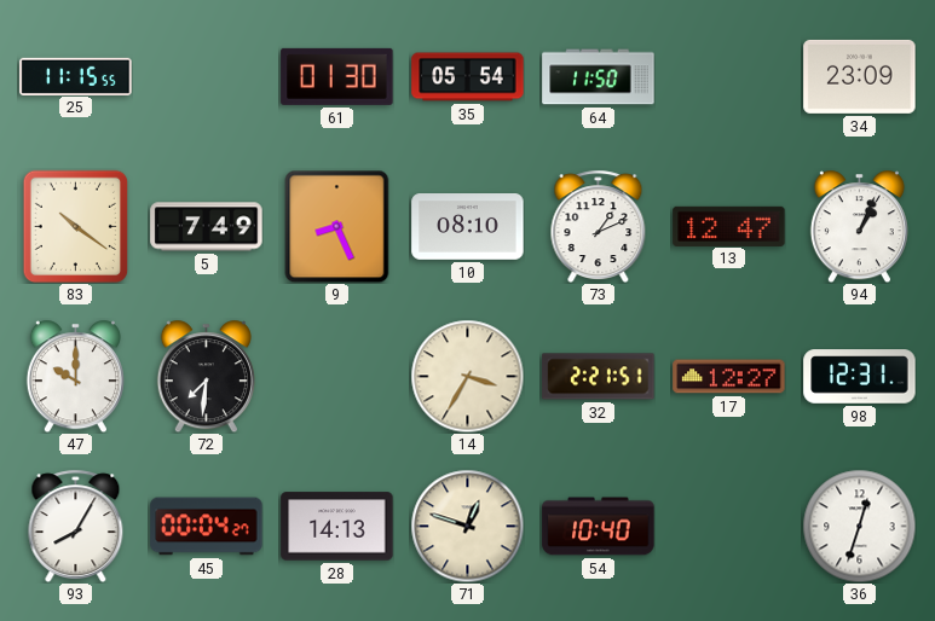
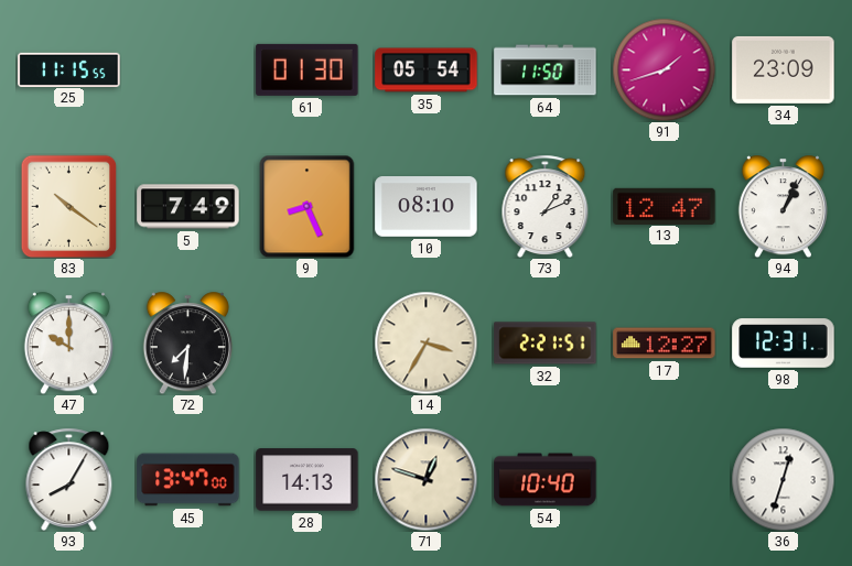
91: none -> 1:42
45: 00:04 -> 13:47
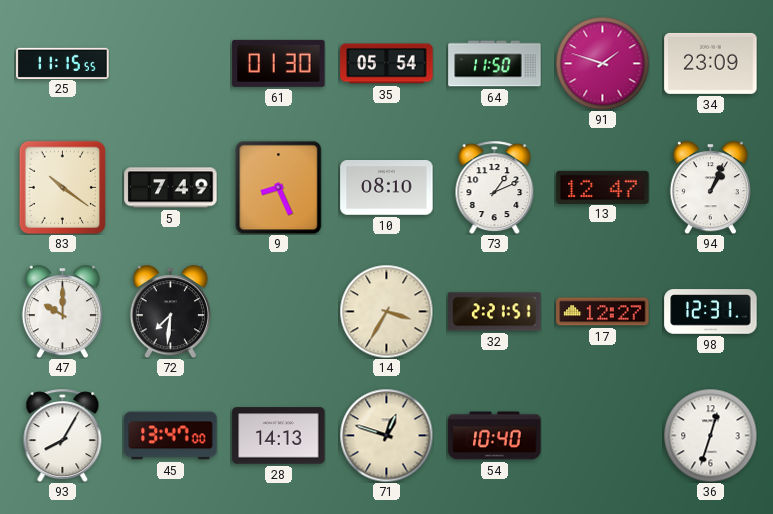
91: 1:42 -> 1:48
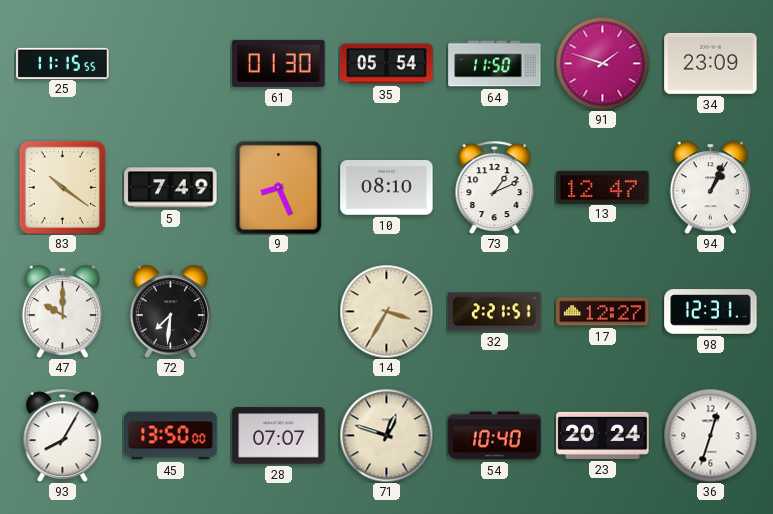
45: 13:47 -> 13:50
28: 14:13 -> 07:07
23: none -> 20:24
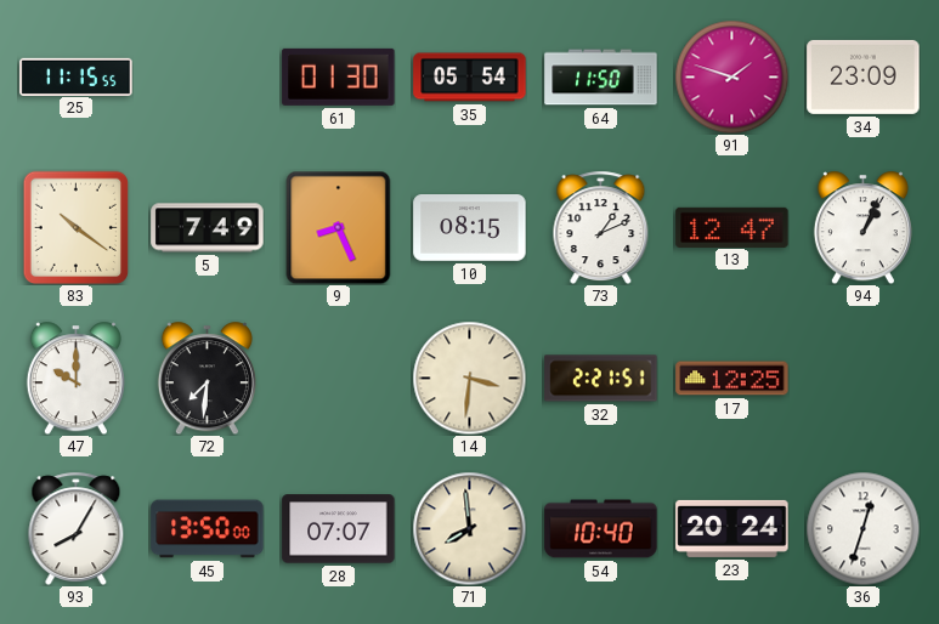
10: 08:10 -> 08:15
14: 3:35 -> 3:31
17: 12:27 -> 12:25
98: 12:31 -> none
71: 12:48 -> 7:59
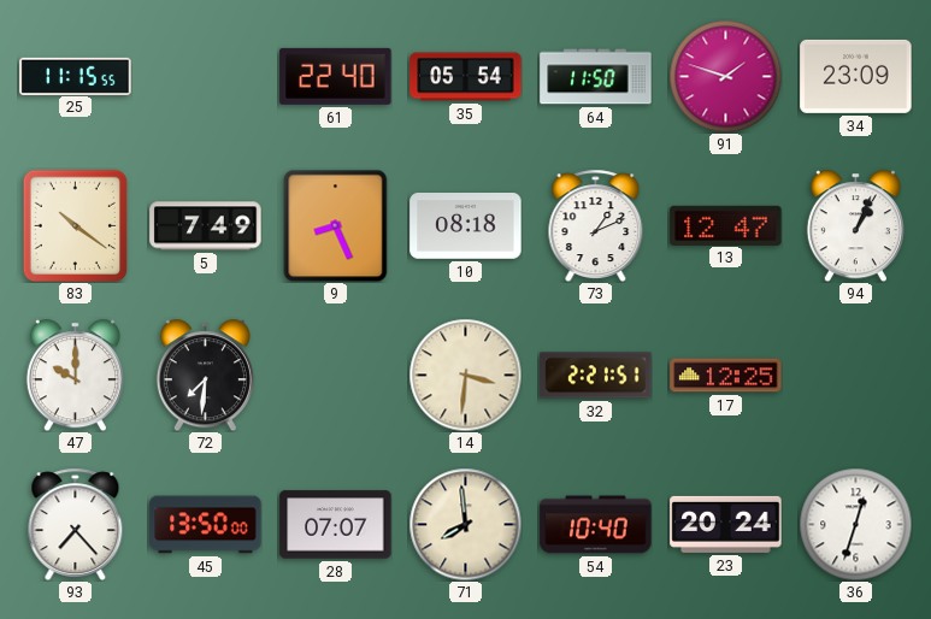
61: 01:30 -> 22:40
10: 08:15 -> 08:18
93: 8:05 -> 7:23
